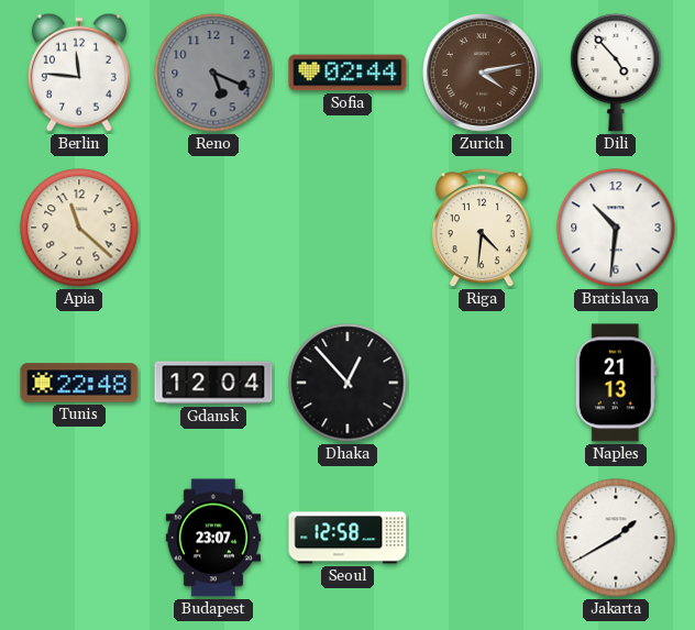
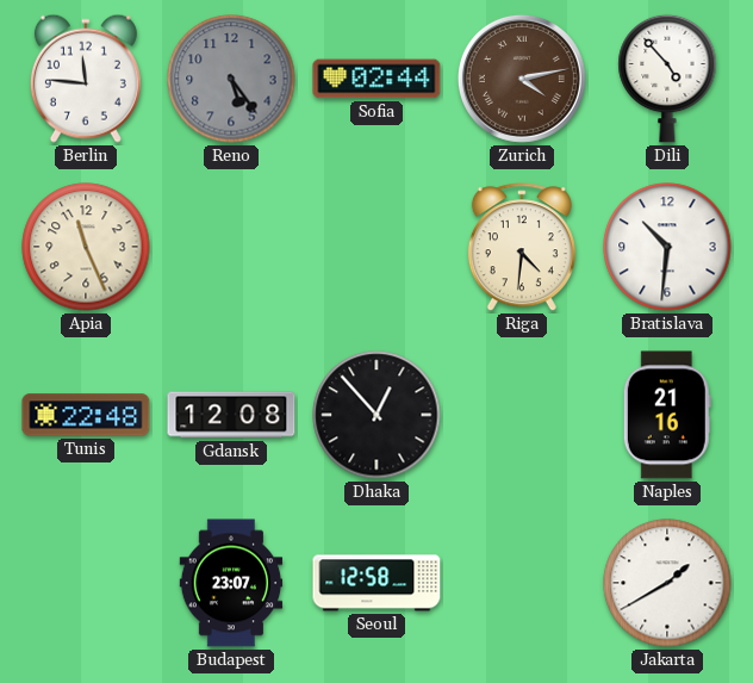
Reno: 5:19 -> 5:24
Apia: 11:22 -> 11:26
Gdansk: 12:04 -> 12:08
Naples: 21:13 -> 21:16
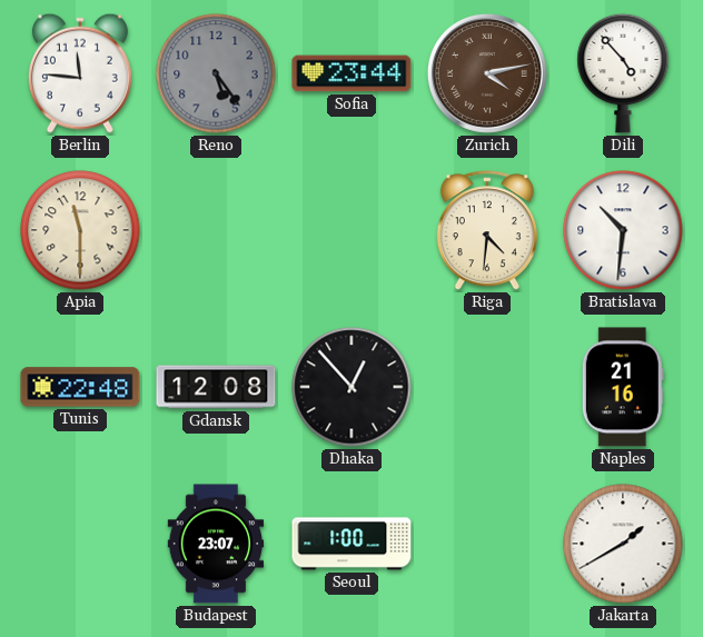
Sofia: 02:44 -> 23:44
Apia: 11:26 -> 11:30
Seoul: 12:58 -> 1:00
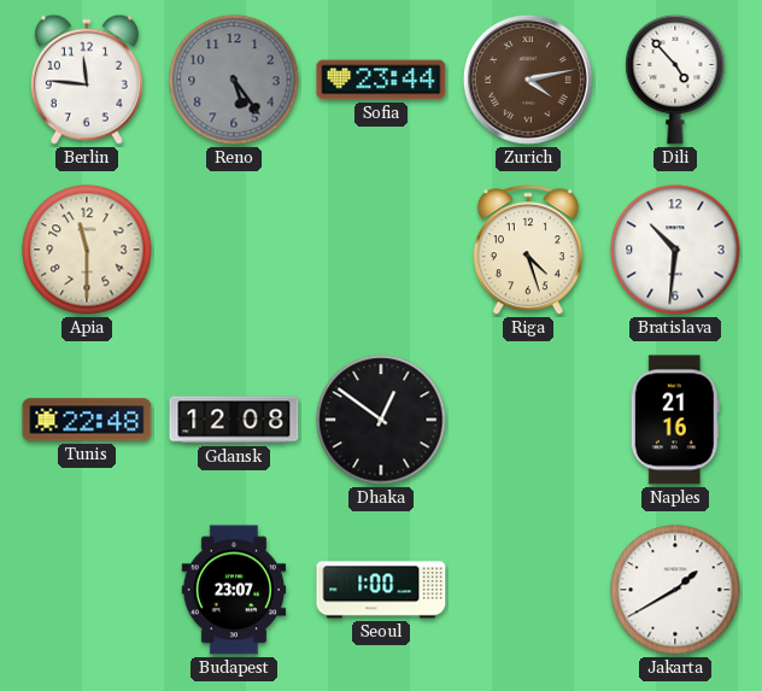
Riga: 4:31 -> 4:27
Dhaka: 12:53 -> 12:51
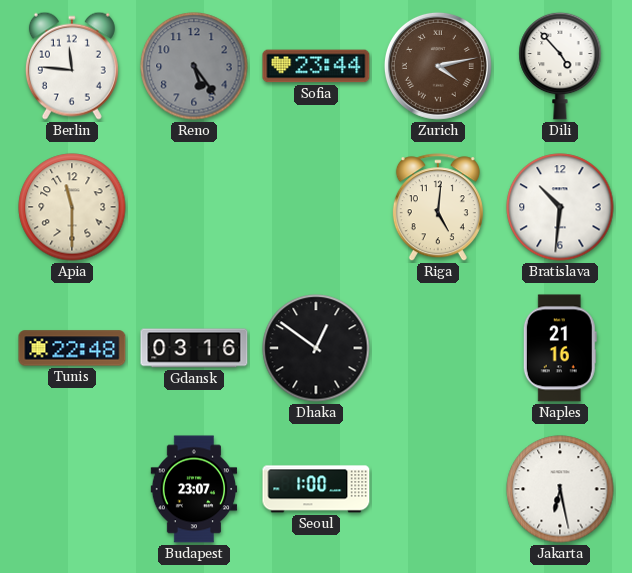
Riga: 4:27 -> 5:01
Gdansk: 12:08 -> 03:16
Jakarta: 1:40 -> 6:28
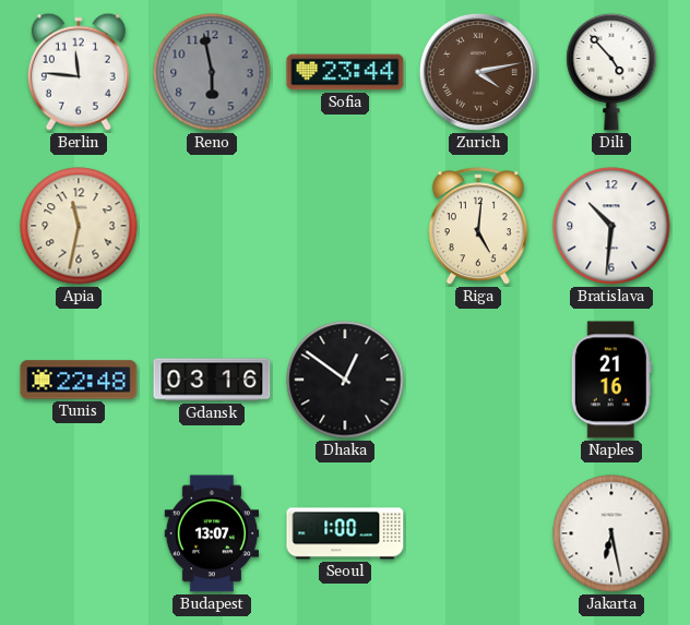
Reno: 5:24 -> 5:58
Apia: 11:30 -> 11:32
Budapest: 23:07 -> 13:07
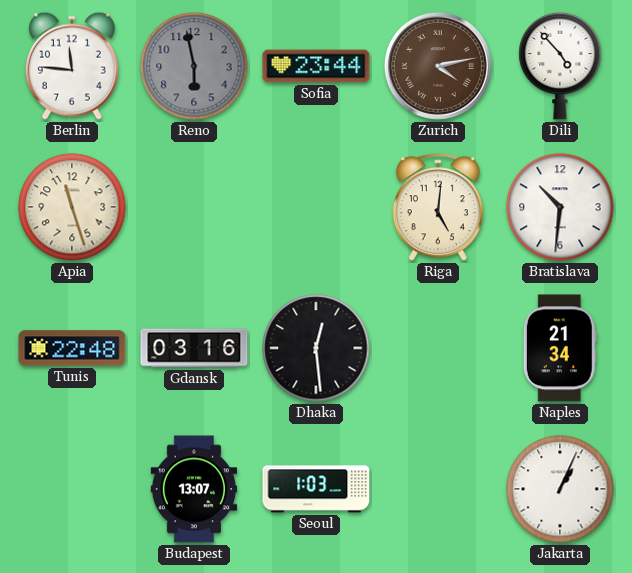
Apia: 11:32 -> 11:27
Dhaka: 12:51 -> 12:29
Naples: 21:16 -> 21:34
Seoul: 1:00 -> 1:03
Jakarta: 6:28 -> 1:04
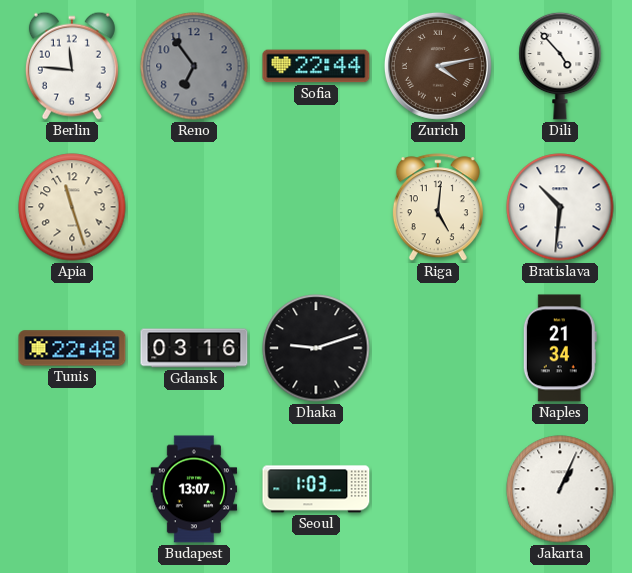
Reno: 5:58 -> 6:54
Sofia: 23:44 -> 22:44
Dhaka: 12:29 -> 9:12
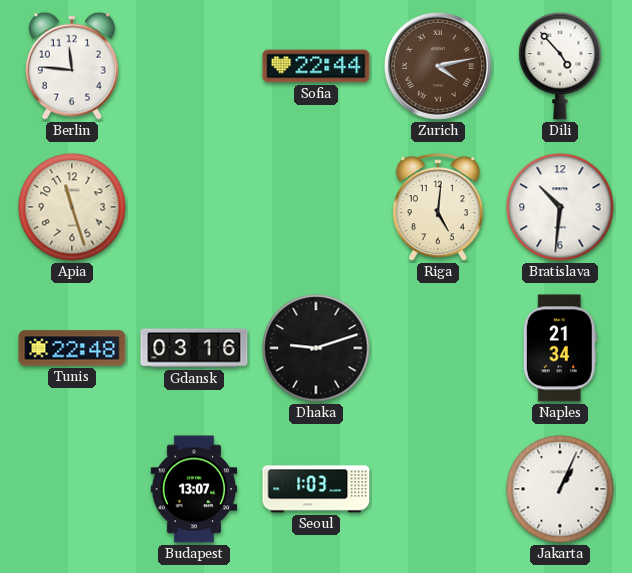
Reno: 6:54 -> none
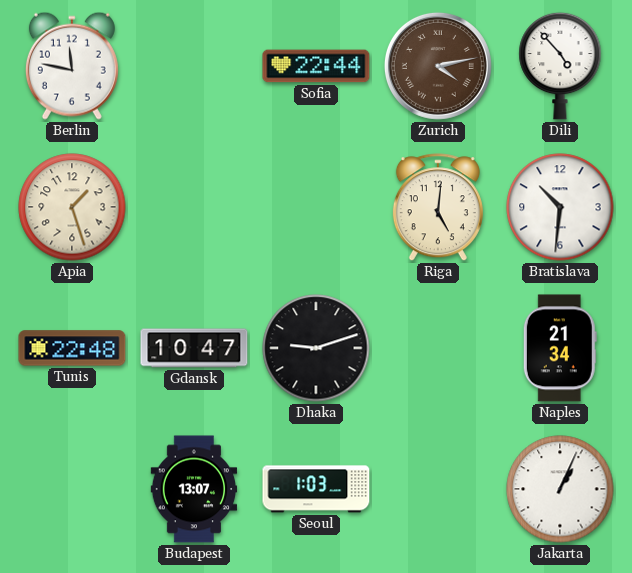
Berlin: 11:46 -> 11:47
Apia: 11:27 -> 1:27
Gdansk: 03:16 -> 10:47
